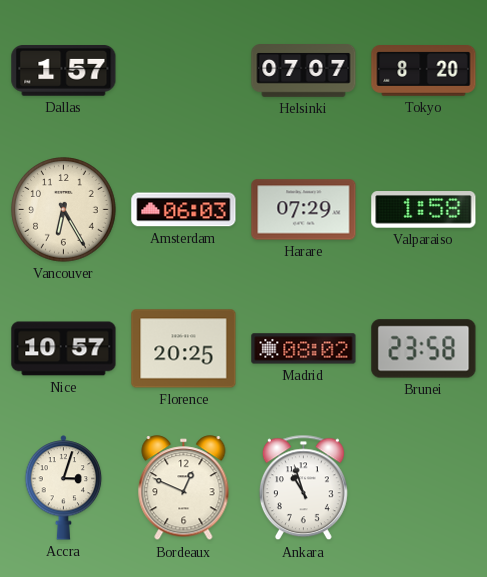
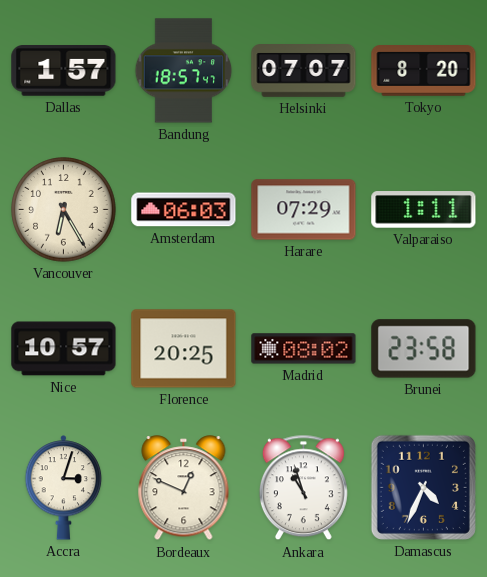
Bandung: none -> 18:57
Valparaiso: 1:58 -> 1:11
Damascus: none -> 4:34
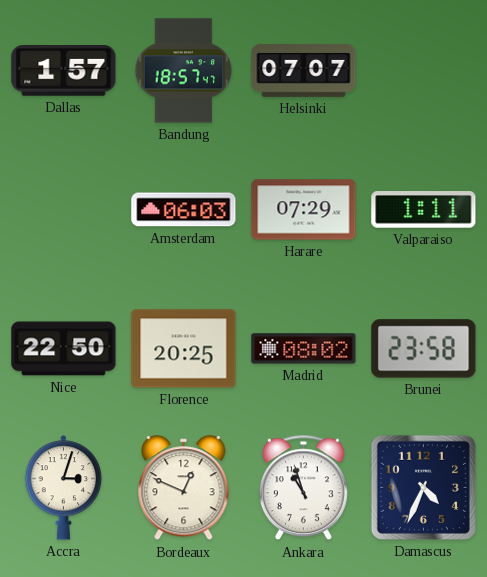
Tokyo: 8:20 -> none
Vancouver: 6:25 -> none
Nice: 10:57 -> 22:50
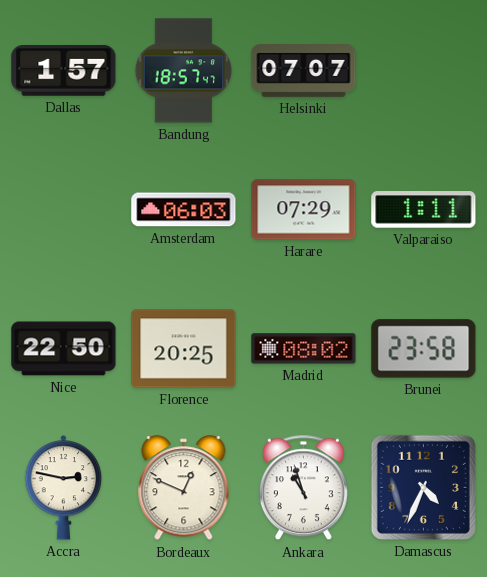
Accra: 3:03 -> 2:47
